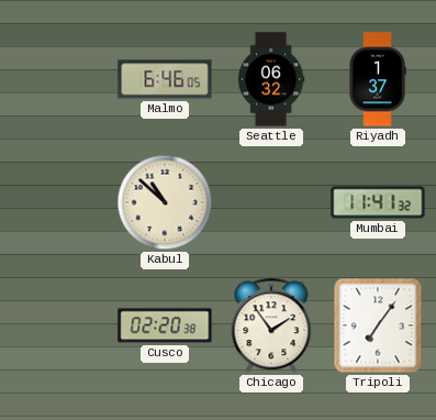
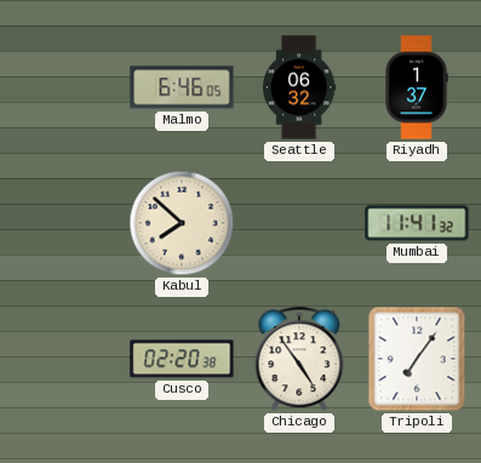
Kabul: 10:52 -> 7:52
Chicago: 1:54 -> 4:54
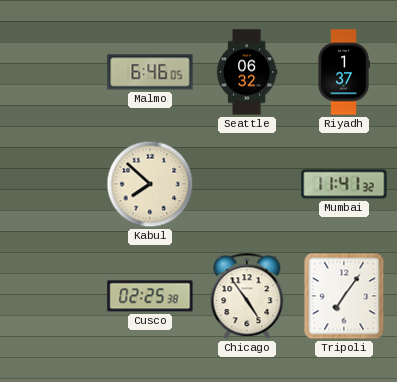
Cusco: 02:20 -> 02:25
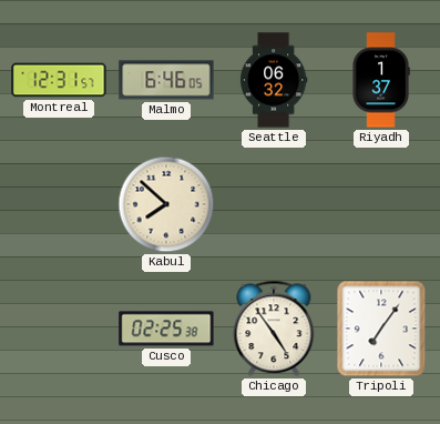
Montreal: none -> 12:31
Mumbai: 11:41 -> none
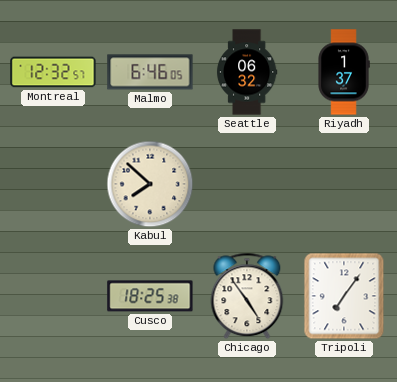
Montreal: 12:31 -> 12:32
Cusco: 02:25 -> 18:25
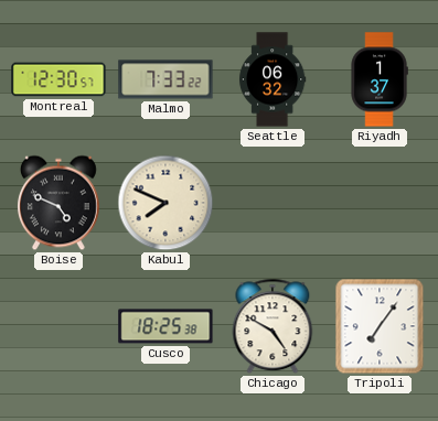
Montreal: 12:32 -> 12:30
Malmo: 6:46 -> 7:33
Boise: none -> 4:49
Kabul: 7:52 -> 7:49
Chicago: 4:54 -> 4:50
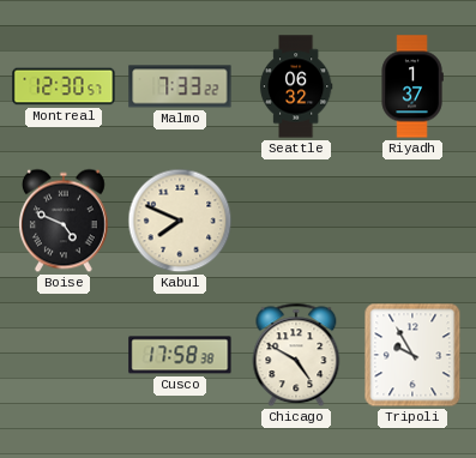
Cusco: 18:25 -> 17:58
Tripoli: 7:06 -> 9:55
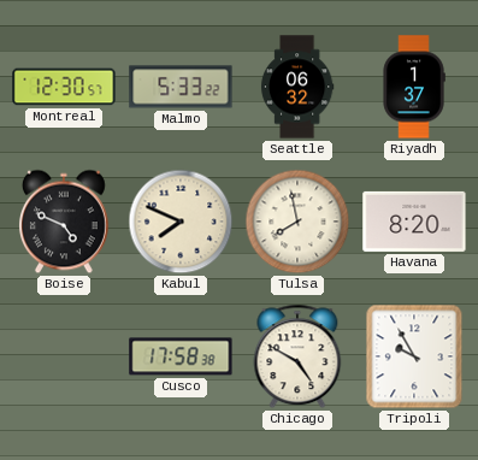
Malmo: 7:33 -> 5:33
Tulsa: none -> 7:58
Havana: none -> 8:20
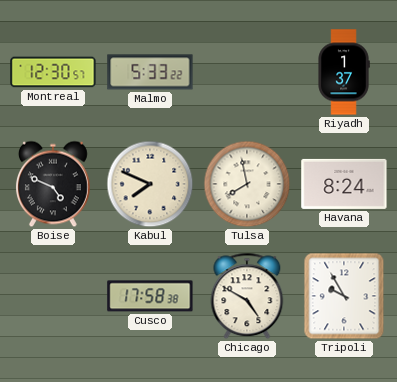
Seattle: 06:32 -> none
Havana: 8:20 -> 8:24
